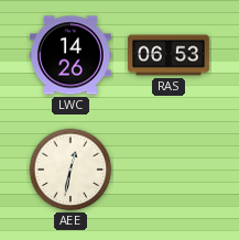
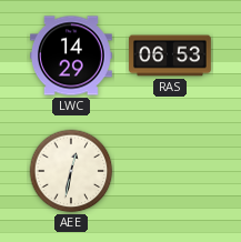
LWC: 14:26 -> 14:29
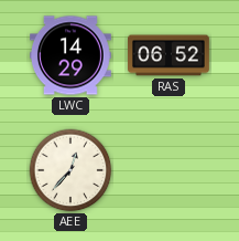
RAS: 06:53 -> 06:52
AEE: 12:32 -> 12:37
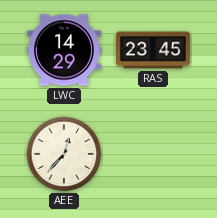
RAS: 06:52 -> 23:45
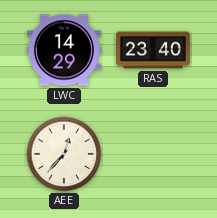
RAS: 23:45 -> 23:40
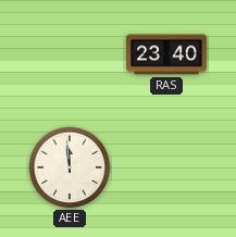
LWC: 14:29 -> none
AEE: 12:37 -> 11:59
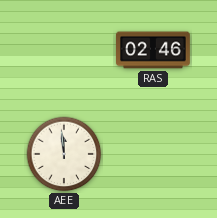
RAS: 23:40 -> 02:46
